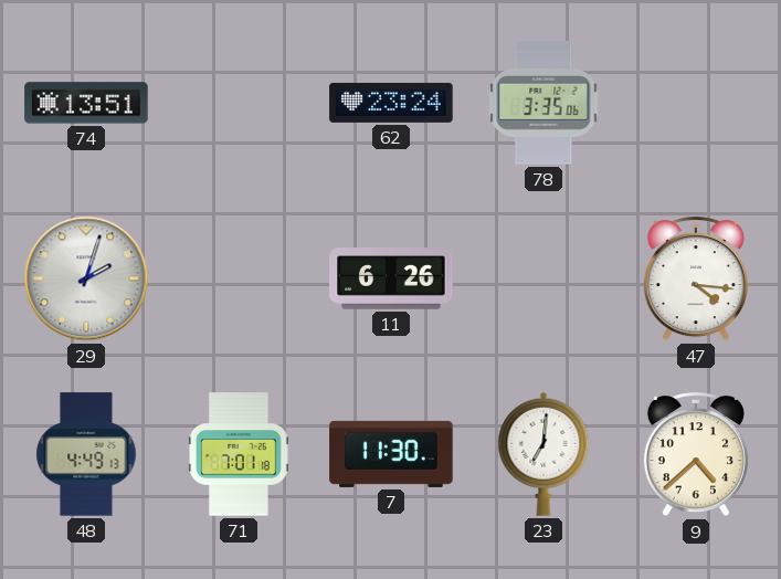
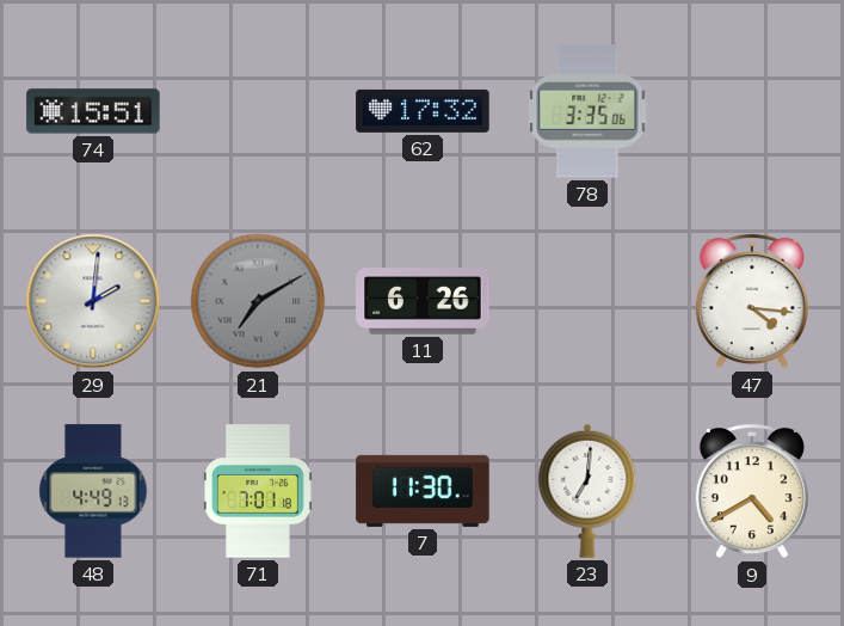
74: 13:51 -> 15:51
62: 23:24 -> 17:32
29: 2:03 -> 2:01
21: none -> 7:10
9: 4:38 -> 4:40
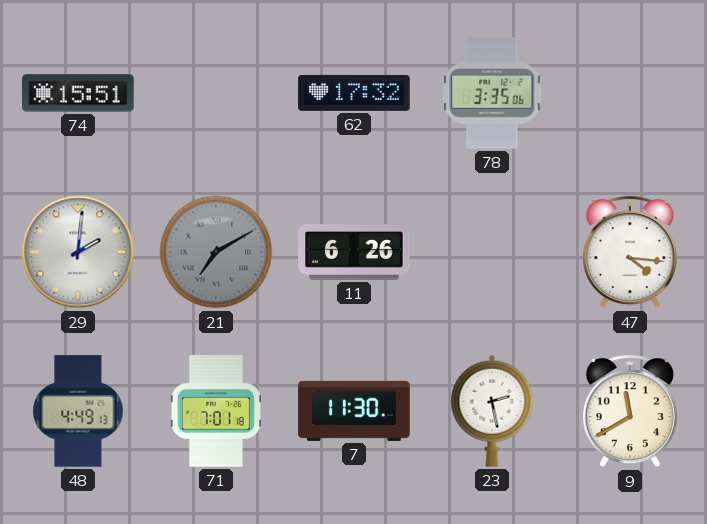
23: 7:01 -> 2:28
9: 4:40 -> 11:40
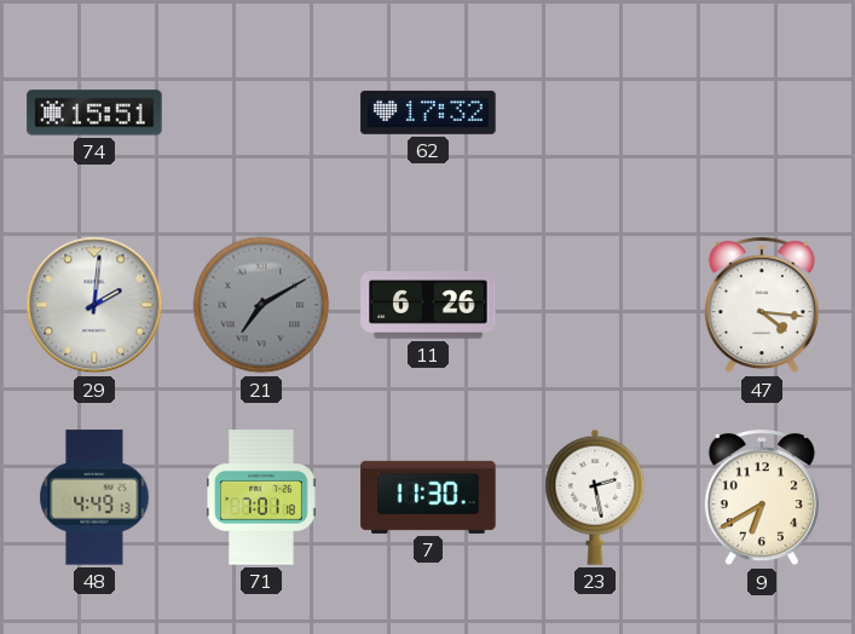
78: 3:35 -> none
9: 11:40 -> 6:40
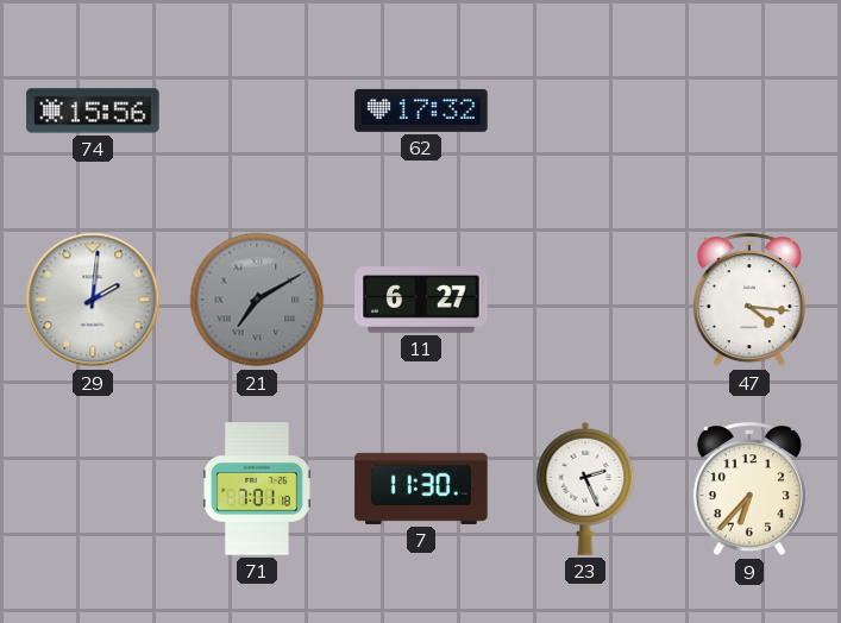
74: 15:51 -> 15:56
11: 6:26 -> 6:27
48: 4:49 -> none
23: 2:28 -> 2:26
9: 6:40 -> 6:37
